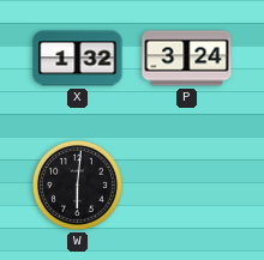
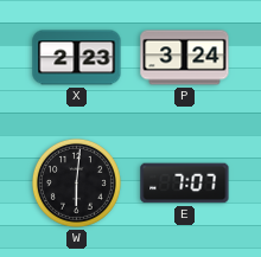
X: 1:32 -> 2:23
E: none -> 7:07
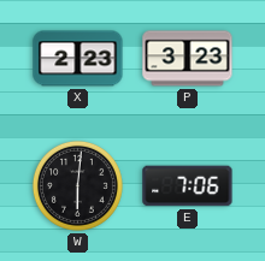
P: 3:24 -> 3:23
E: 7:07 -> 7:06
